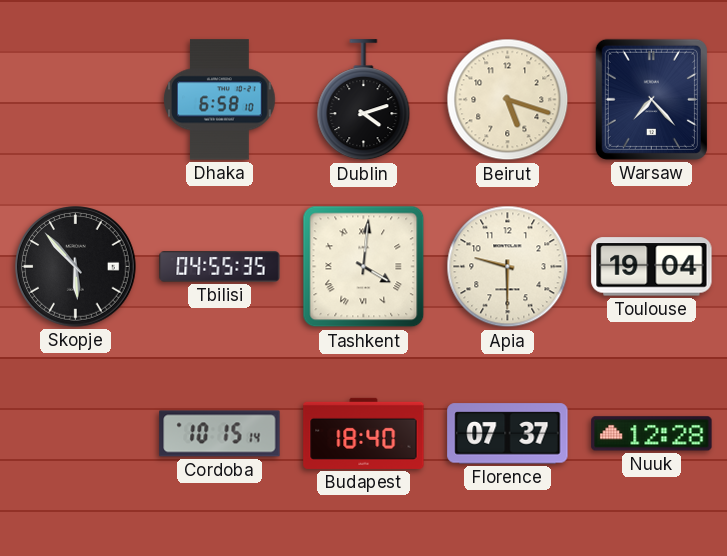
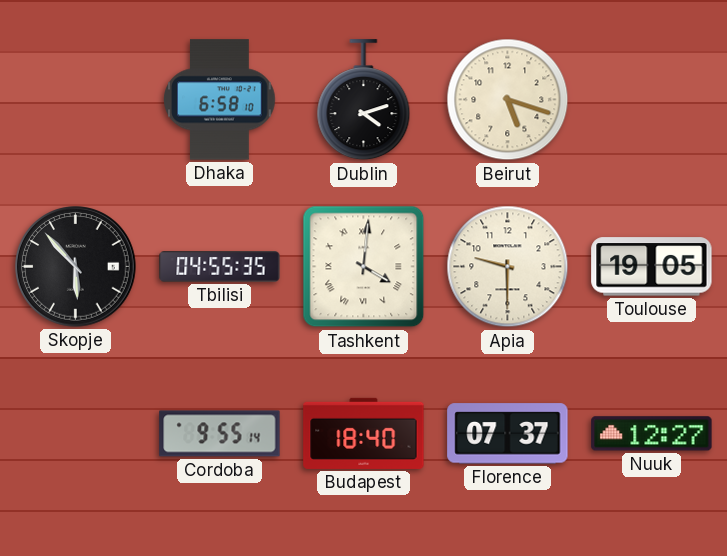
Warsaw: 7:23 -> none
Toulouse: 19:04 -> 19:05
Cordoba: 10:15 -> 9:55
Nuuk: 12:28 -> 12:27
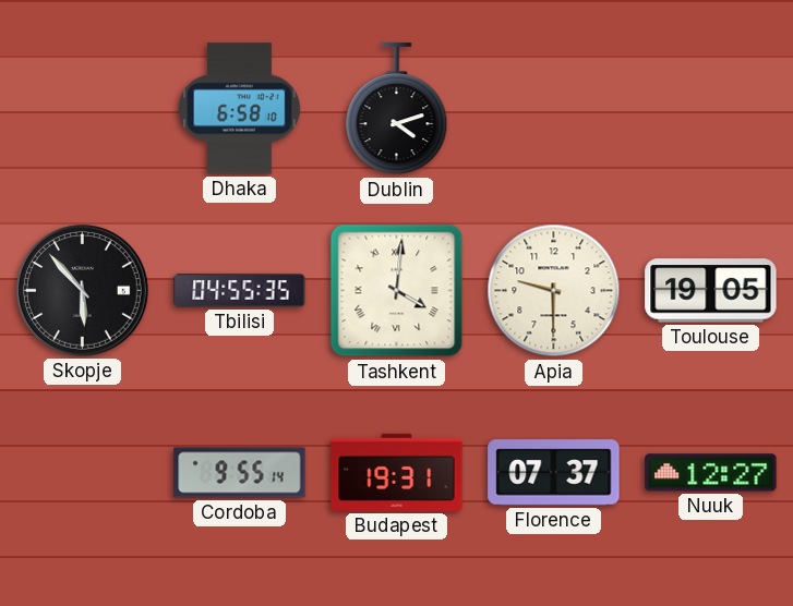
Beirut: 5:18 -> none
Budapest: 18:40 -> 19:31
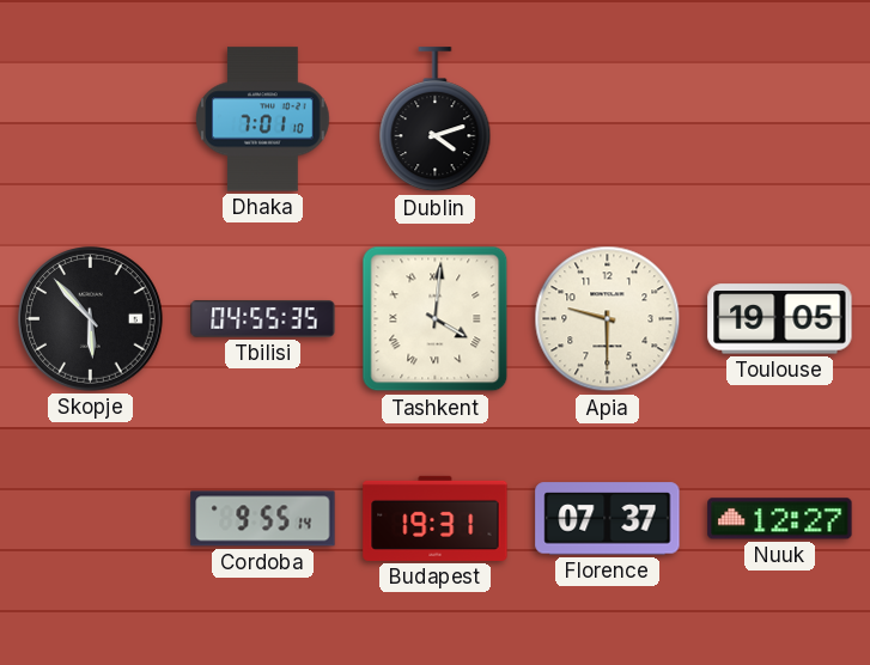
Dhaka: 6:58 -> 7:01
